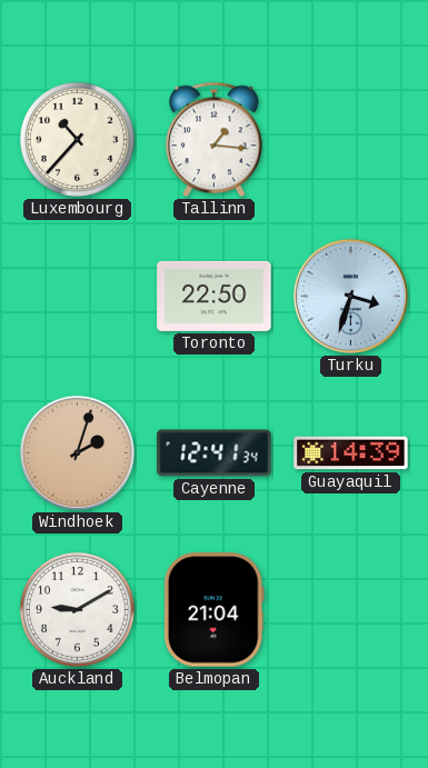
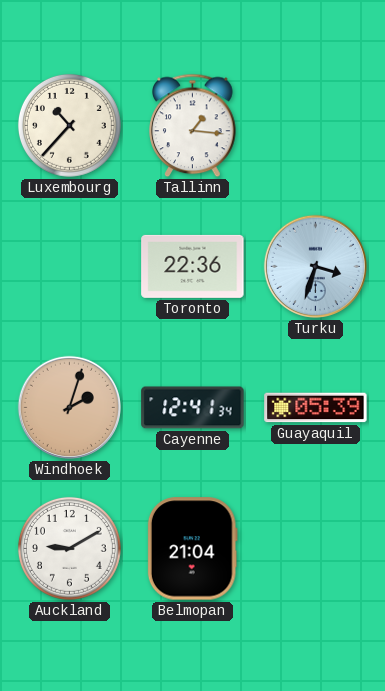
Toronto: 22:50 -> 22:36
Guayaquil: 14:39 -> 05:39
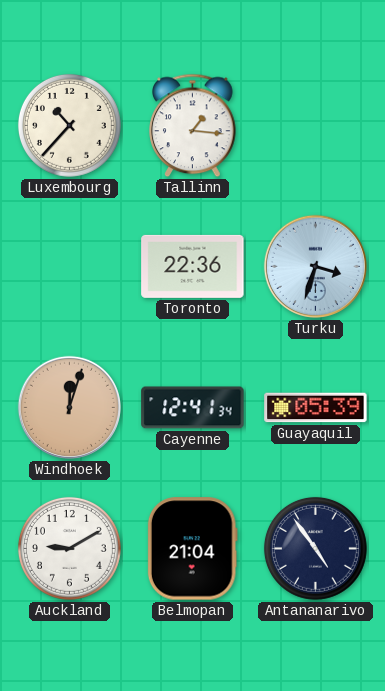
Windhoek: 2:03 -> 12:03
Antananarivo: none -> 4:54
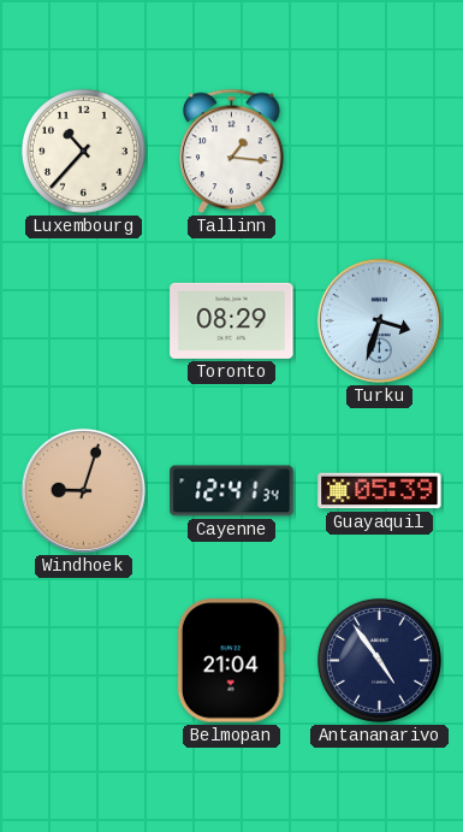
Toronto: 22:36 -> 08:29
Windhoek: 12:03 -> 9:03
Auckland: 9:10 -> none
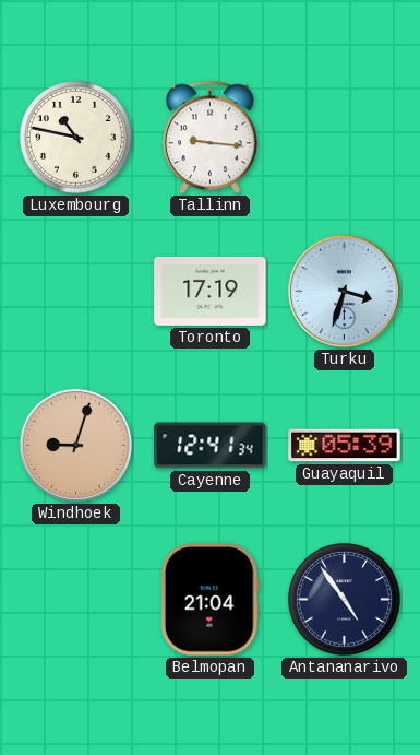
Luxembourg: 10:37 -> 10:47
Tallinn: 1:16 -> 9:16
Toronto: 08:29 -> 17:19
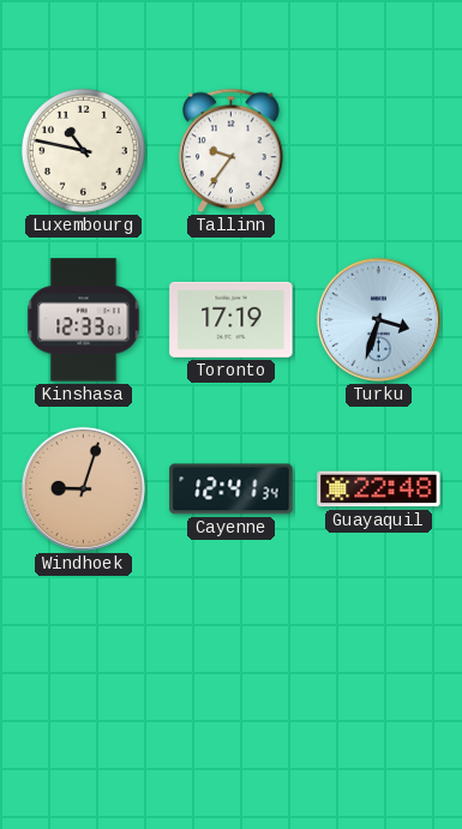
Tallinn: 9:16 -> 9:36
Kinshasa: none -> 12:33
Guayaquil: 05:39 -> 22:48
Belmopan: 21:04 -> none
Antananarivo: 4:54 -> none
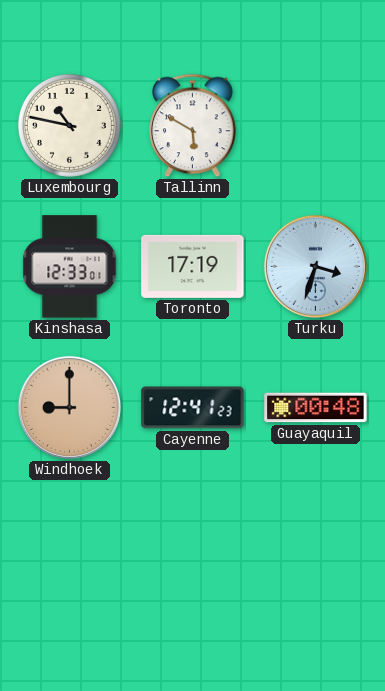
Tallinn: 9:36 -> 5:50
Windhoek: 9:03 -> 9:00
Cayenne: 12:41:34 -> 12:41:23
Guayaquil: 22:48 -> 00:48
